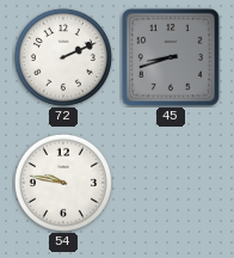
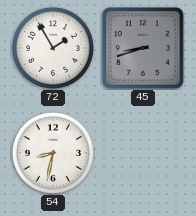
72: 2:11 -> 1:55
54: 9:47 -> 8:32
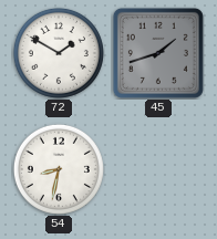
72: 1:55 -> 1:50
45: 8:42 -> 1:42
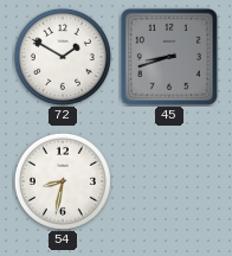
45: 1:42 -> 8:42
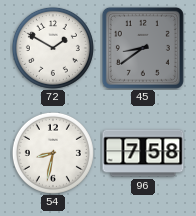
45: 8:42 -> 8:39
96: none -> 7:58
